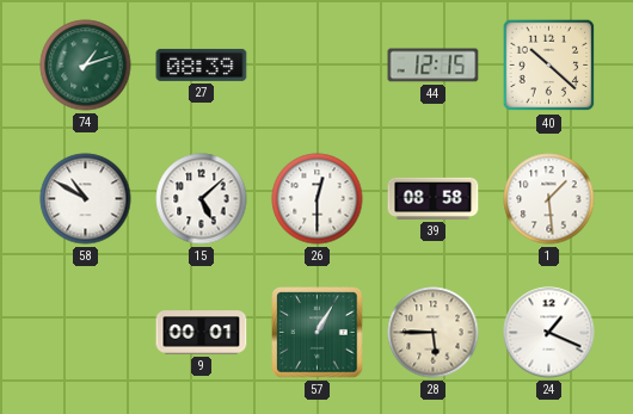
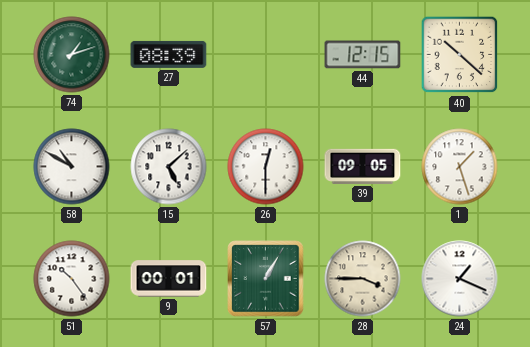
39: 08:58 -> 09:05
1: 1:29 -> 1:27
51: none -> 10:24
28: 5:45 -> 3:45
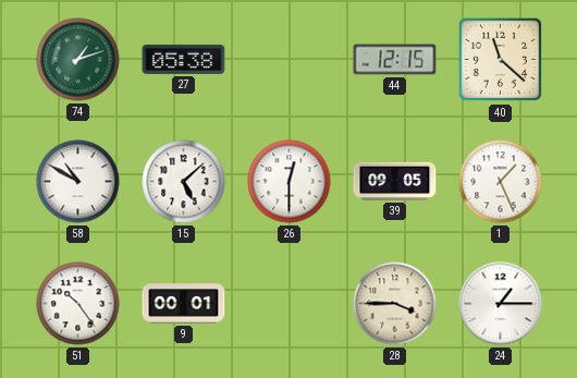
27: 08:39 -> 05:38
40: 10:22 -> 11:22
1: 1:27 -> 1:26
57: 1:05 -> none
24: 1:19 -> 1:15
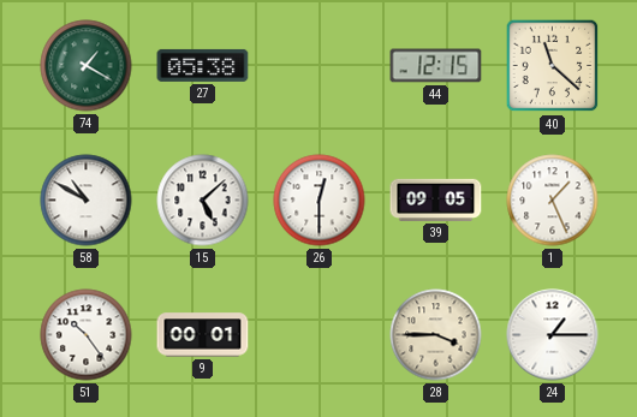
74: 1:12 -> 1:20
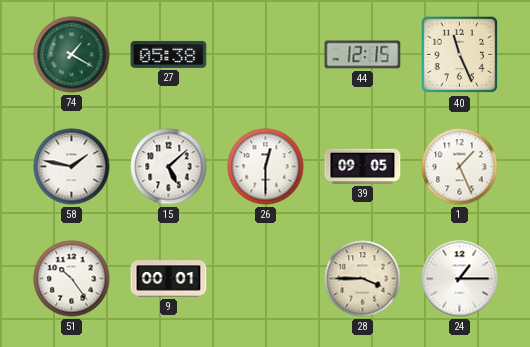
40: 11:22 -> 11:26
58: 10:50 -> 1:47
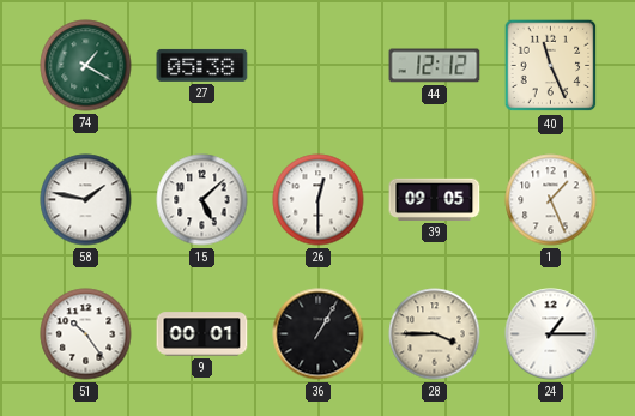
44: 12:15 -> 12:12
36: none -> 1:05
